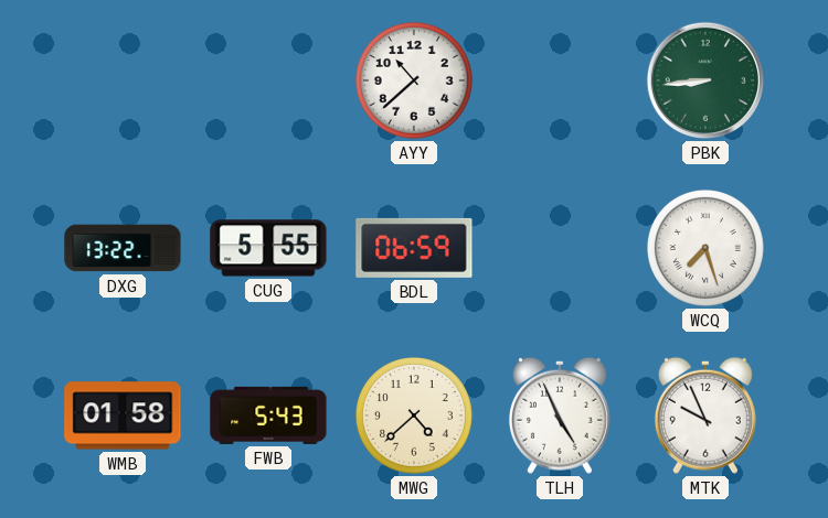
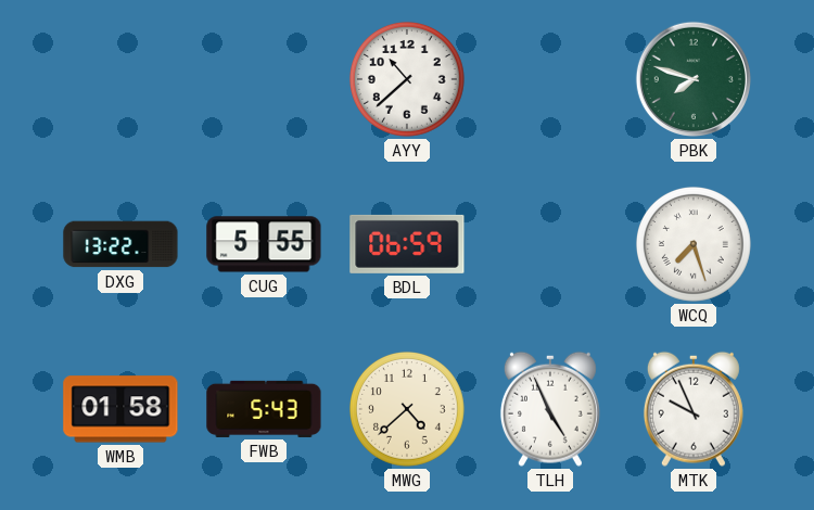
PBK: 8:44 -> 7:48
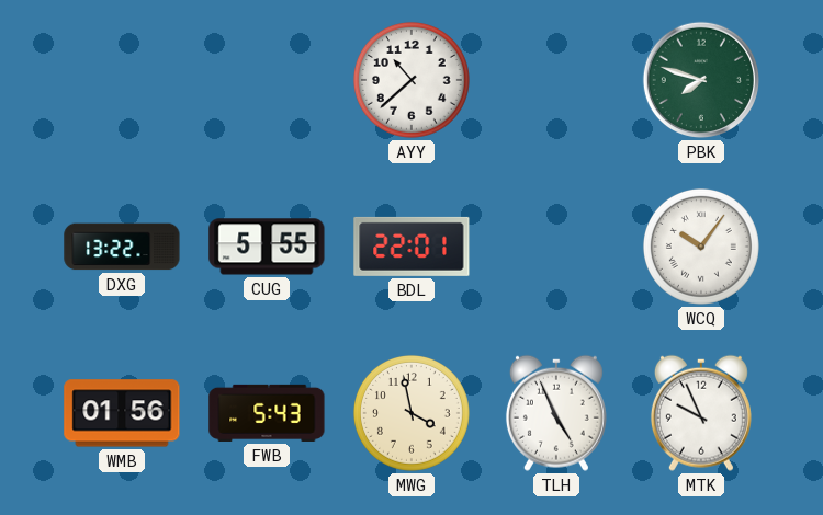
BDL: 06:59 -> 22:01
WCQ: 7:27 -> 10:06
WMB: 01:58 -> 01:56
MWG: 4:38 -> 3:58
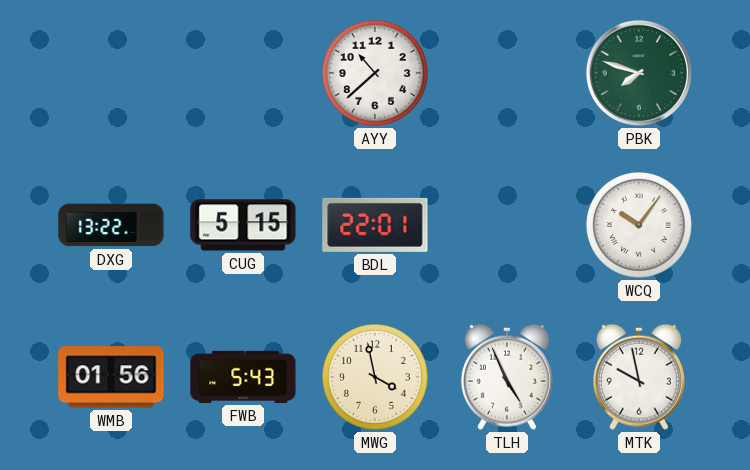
CUG: 5:55 -> 5:15
MTK: 9:56 -> 9:58
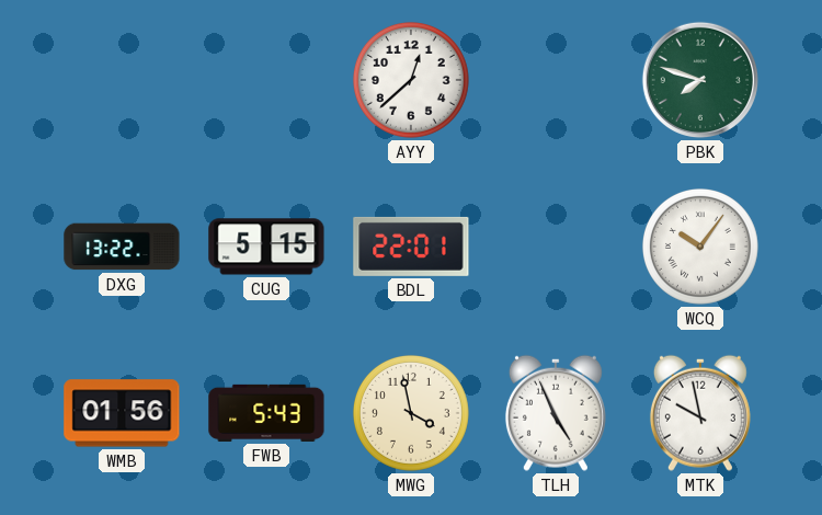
AYY: 10:38 -> 12:38
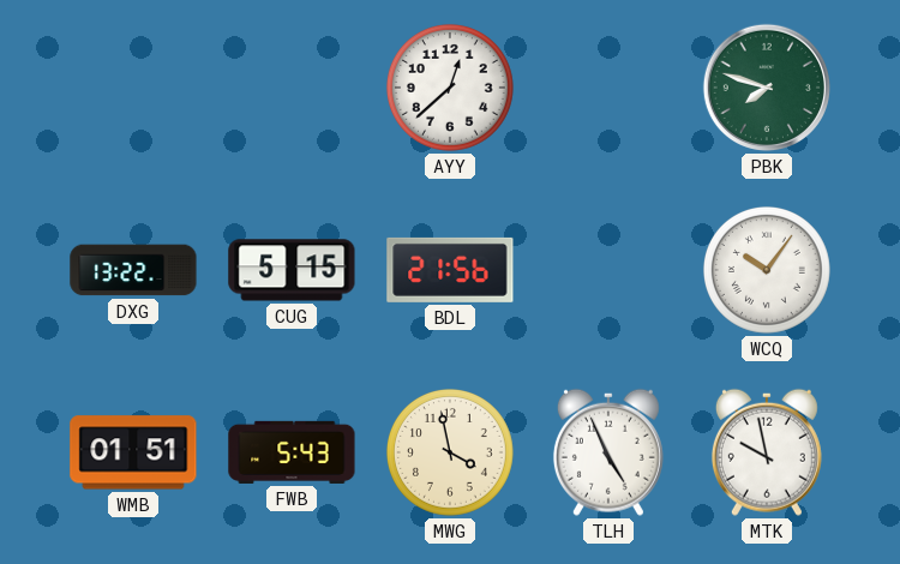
BDL: 22:01 -> 21:56
WMB: 01:56 -> 01:51
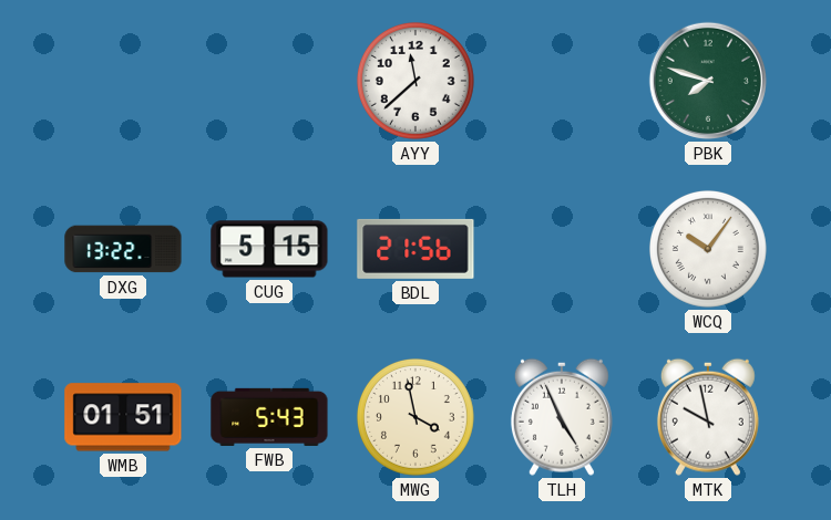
AYY: 12:38 -> 11:38
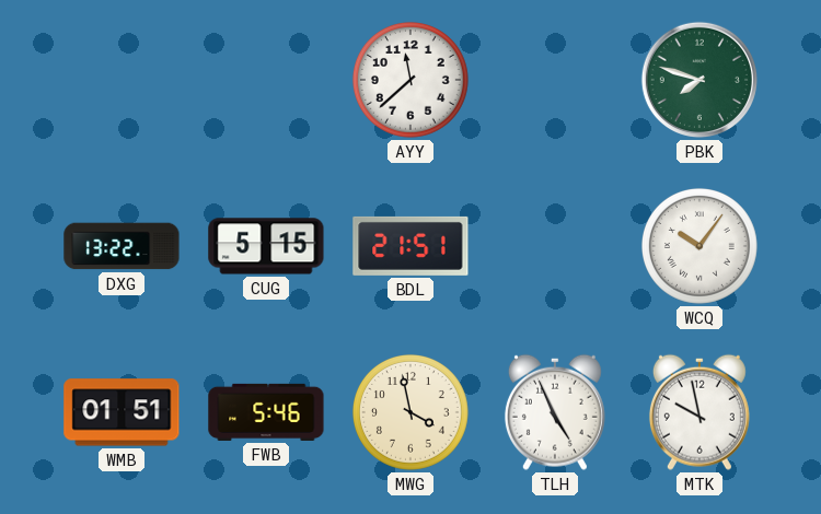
BDL: 21:56 -> 21:51
FWB: 5:43 -> 5:46
